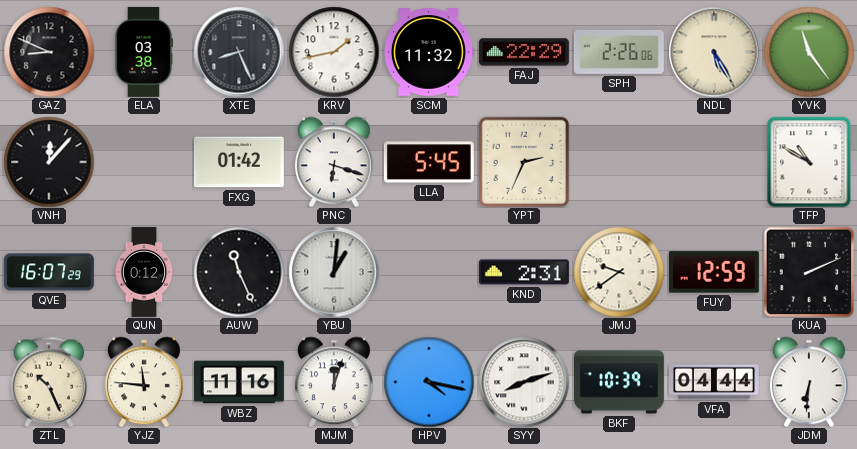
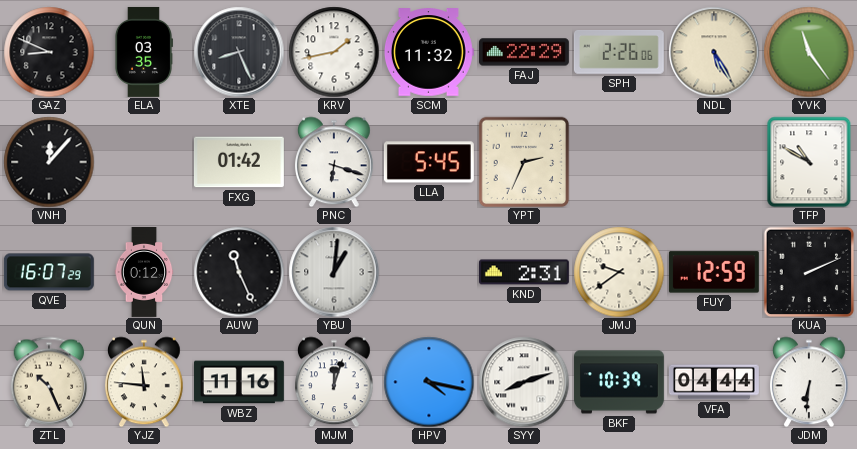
ELA: 03:38 -> 03:35
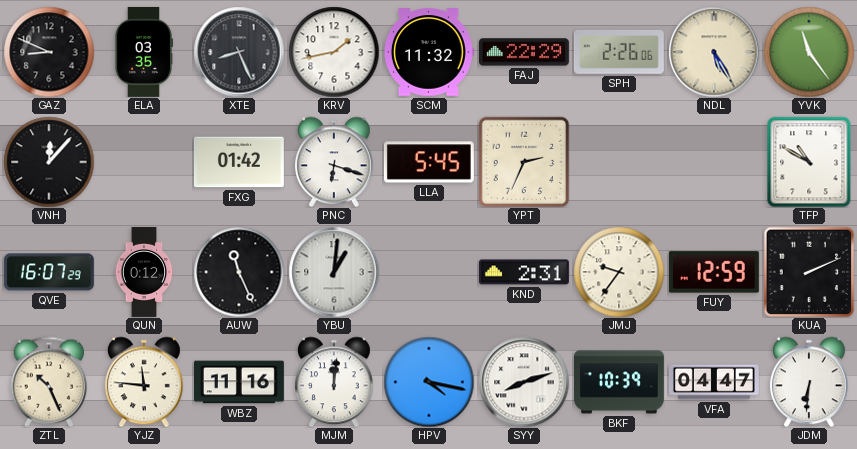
JMJ: 9:39 -> 9:36
MJM: 12:03 -> 12:01
VFA: 04:44 -> 04:47
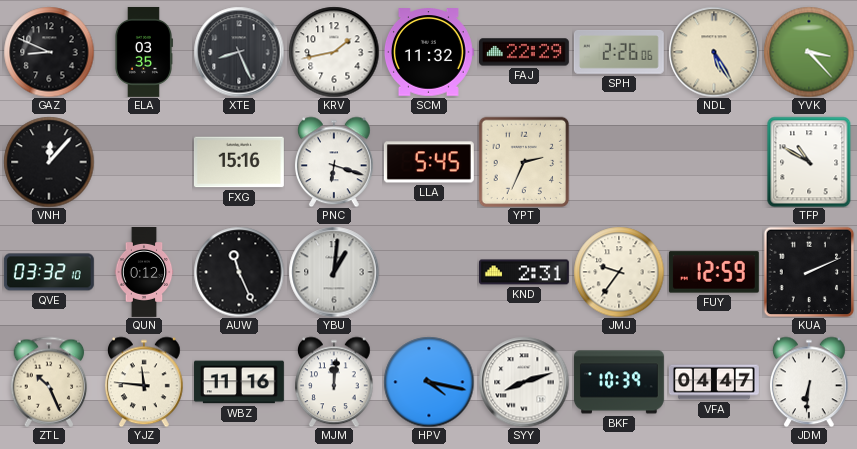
YVK: 11:24 -> 3:23
FXG: 01:42 -> 15:16
QVE: 16:07 -> 03:32
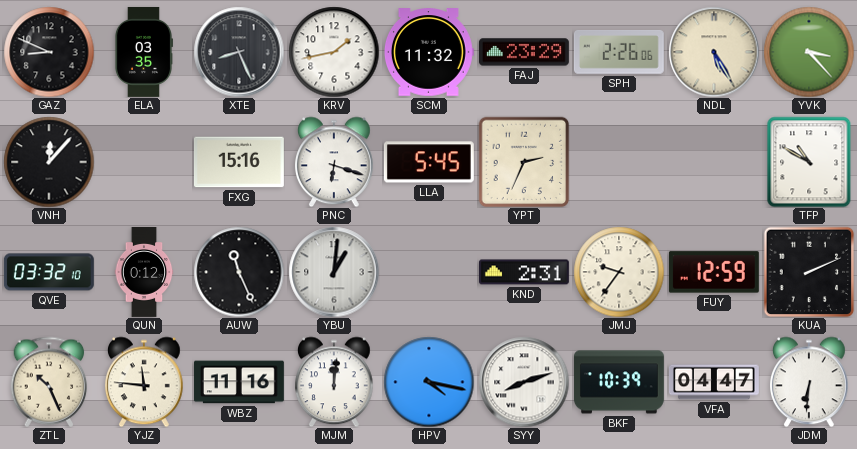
FAJ: 22:29 -> 23:29
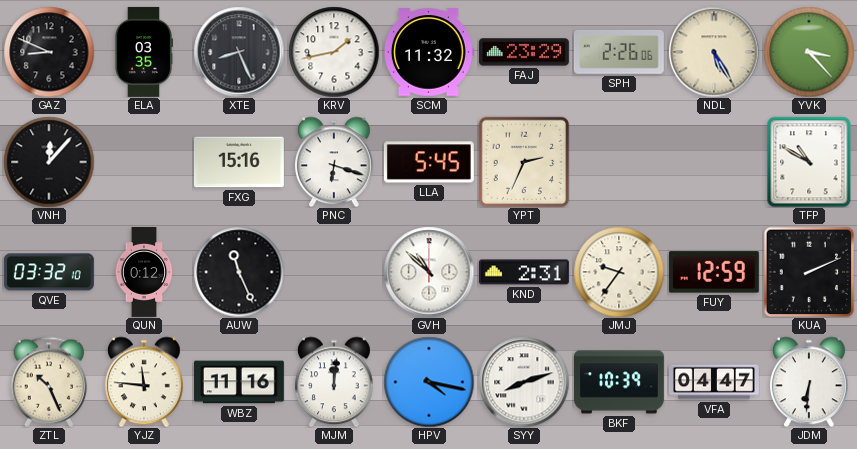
YBU: 1:01 -> none
GVH: none -> 10:52
